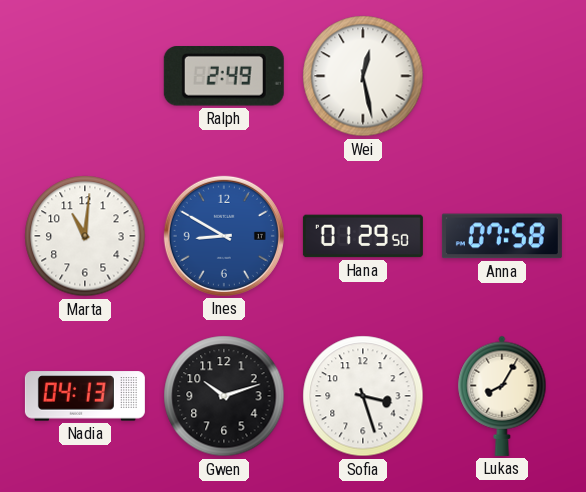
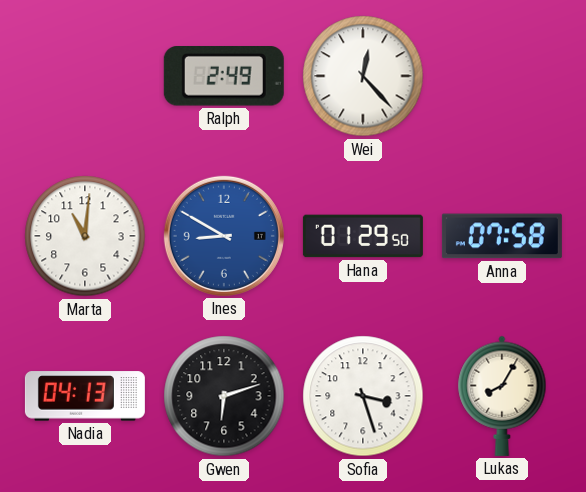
Wei: 12:28 -> 12:23
Gwen: 10:12 -> 6:12
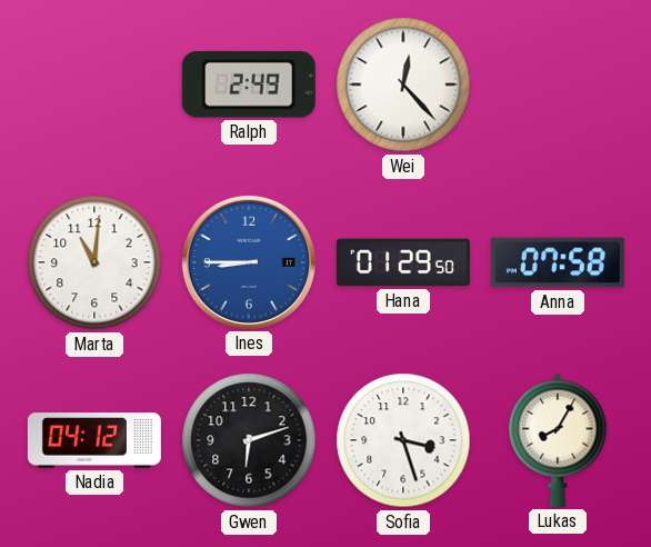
Ines: 8:50 -> 8:45
Nadia: 04:13 -> 04:12
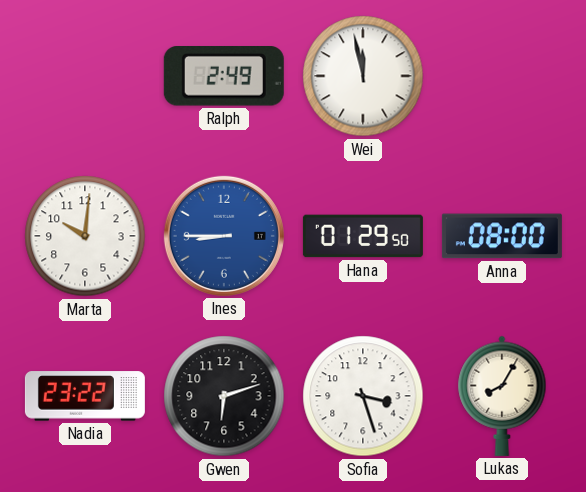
Wei: 12:23 -> 11:58
Marta: 11:01 -> 10:01
Anna: 07:58 -> 08:00
Nadia: 04:12 -> 23:22
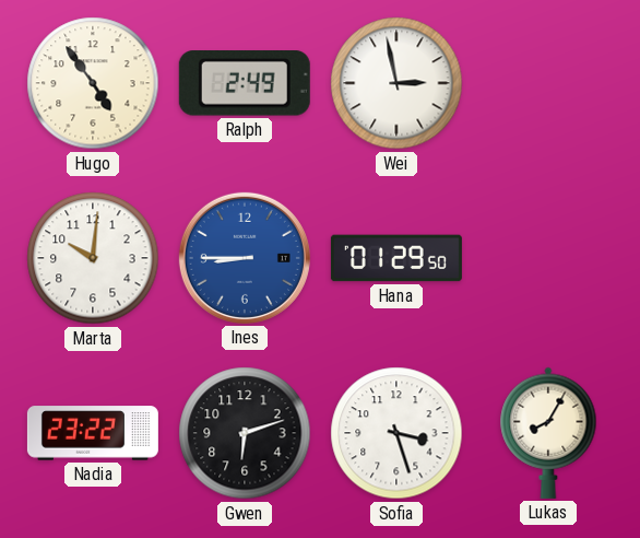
Hugo: none -> 4:54
Wei: 11:58 -> 2:58
Anna: 08:00 -> none
